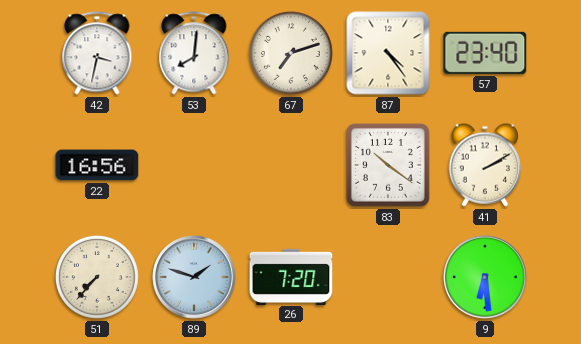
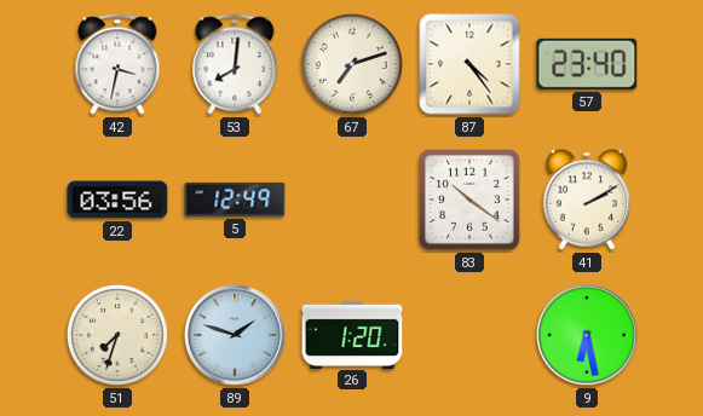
22: 16:56 -> 03:56
5: none -> 12:49
51: 7:37 -> 7:33
26: 7:20 -> 1:20
9: 6:29 -> 6:28
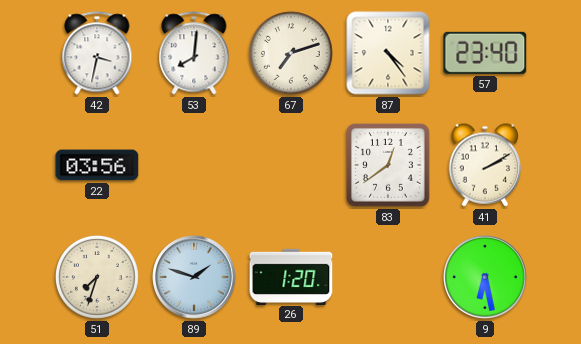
5: 12:49 -> none
83: 10:21 -> 12:39
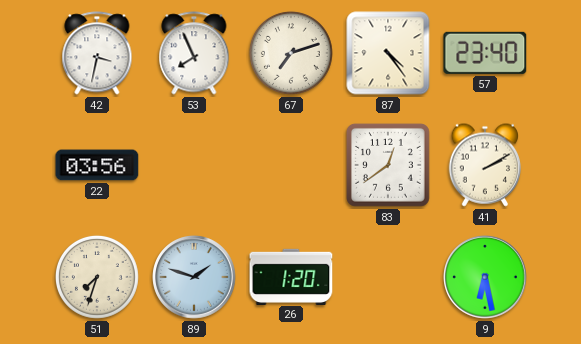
53: 8:01 -> 7:56
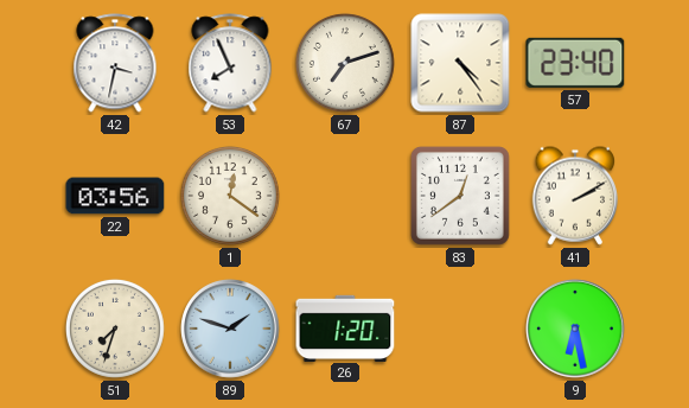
1: none -> 12:21
